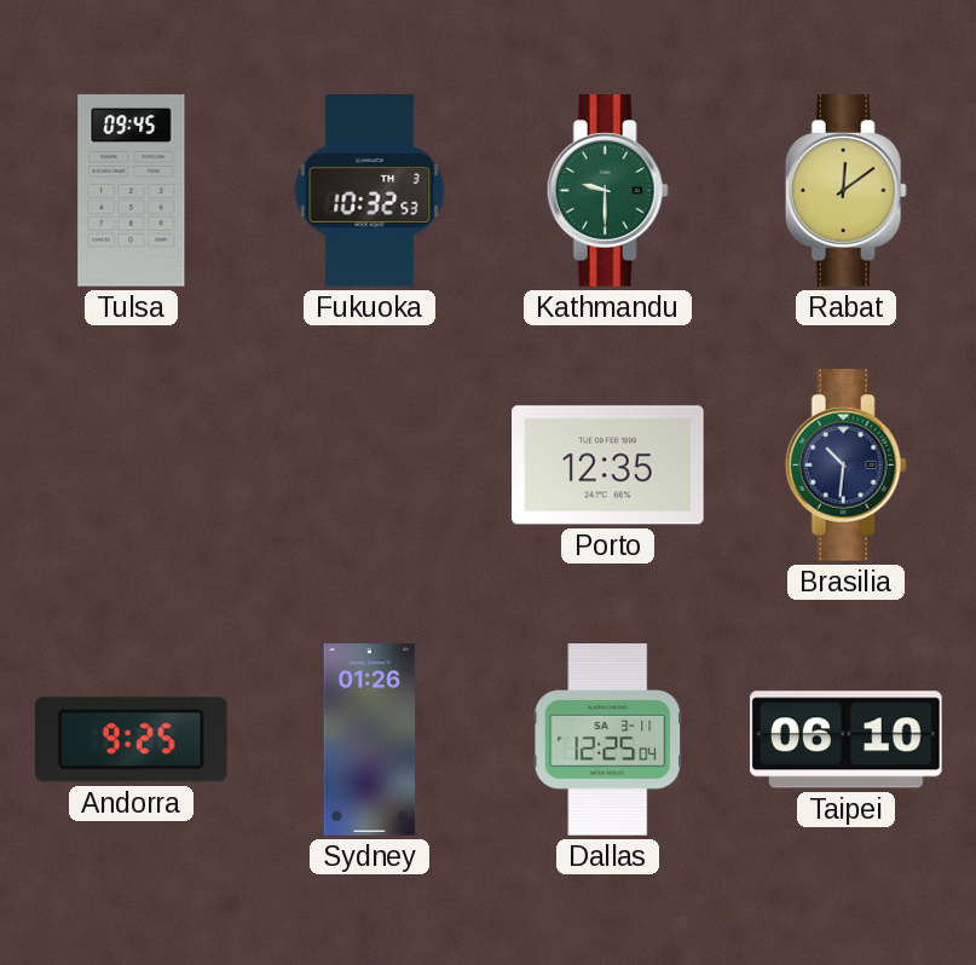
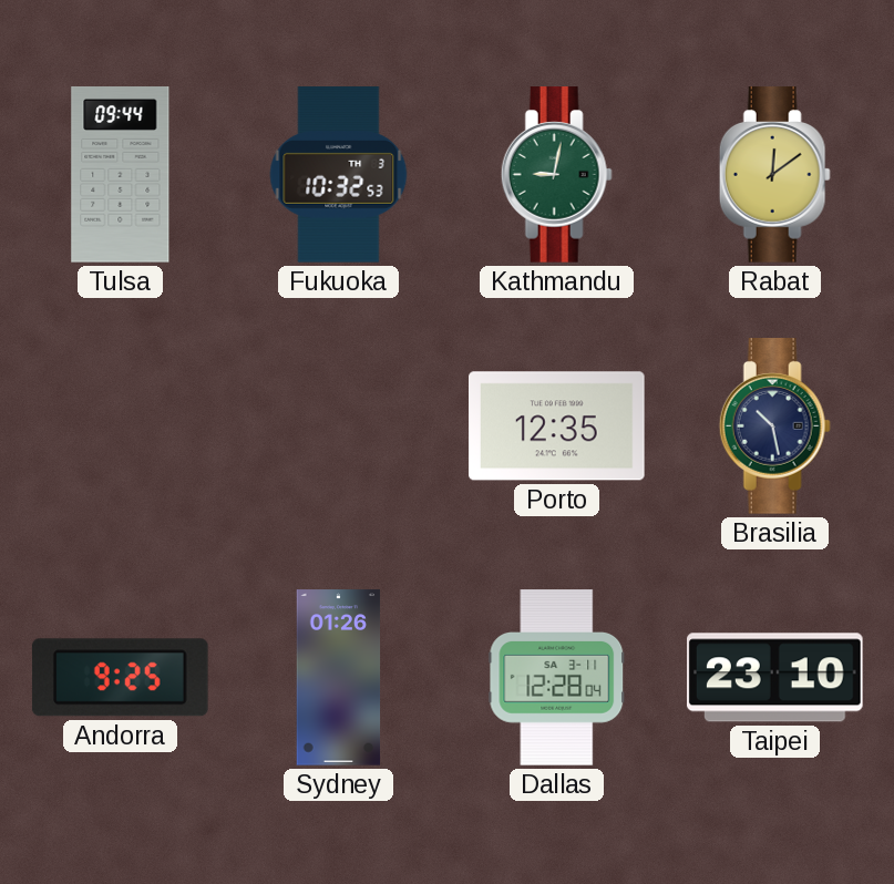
Tulsa: 09:45 -> 09:44
Kathmandu: 9:30 -> 9:02
Brasilia: 10:31 -> 10:28
Dallas: 12:25 -> 12:28
Taipei: 06:10 -> 23:10
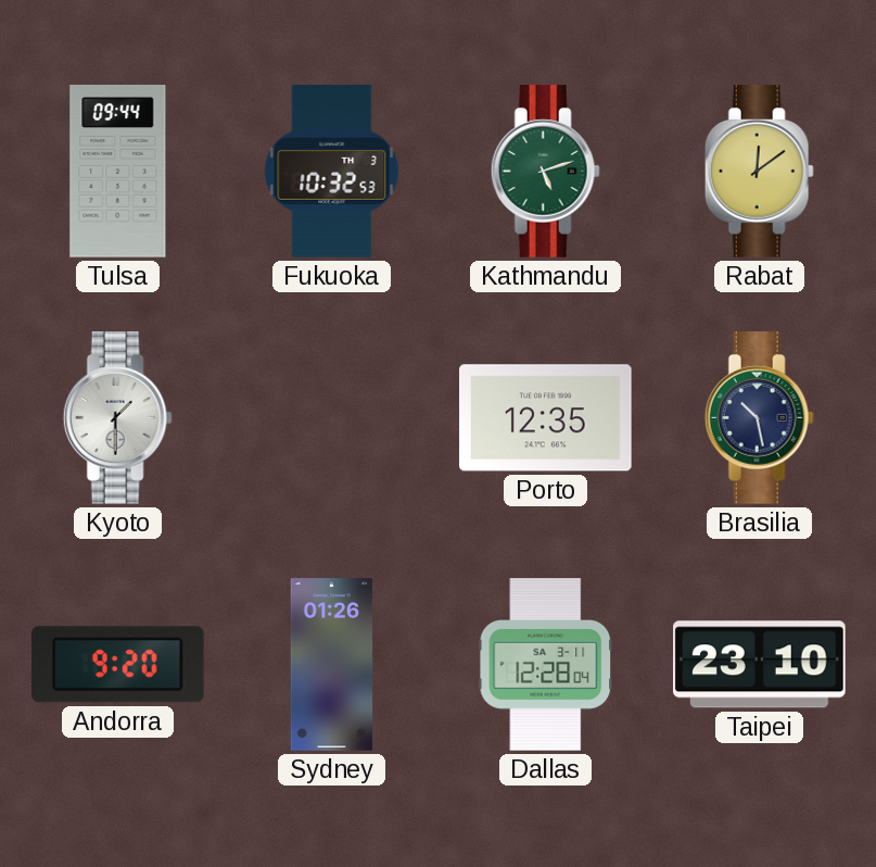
Kathmandu: 9:02 -> 5:12
Kyoto: none -> 1:30
Andorra: 9:25 -> 9:20
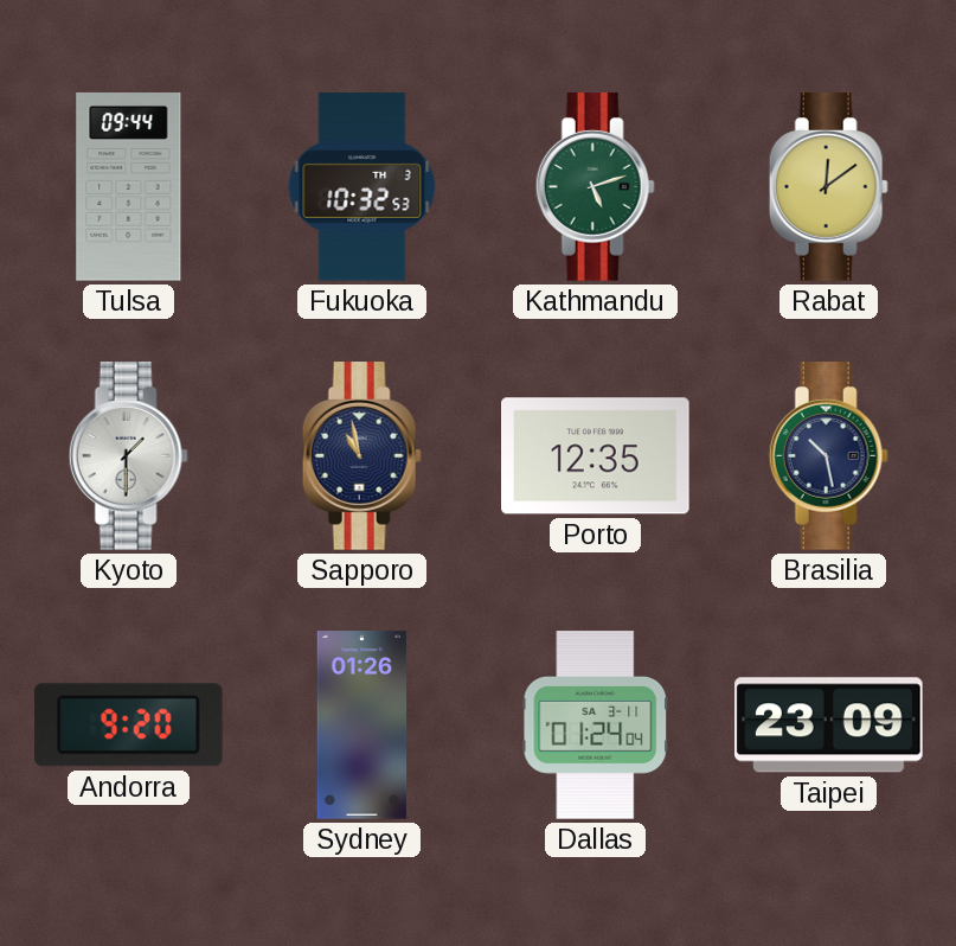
Sapporo: none -> 10:58
Dallas: 12:28 -> 01:24
Taipei: 23:10 -> 23:09
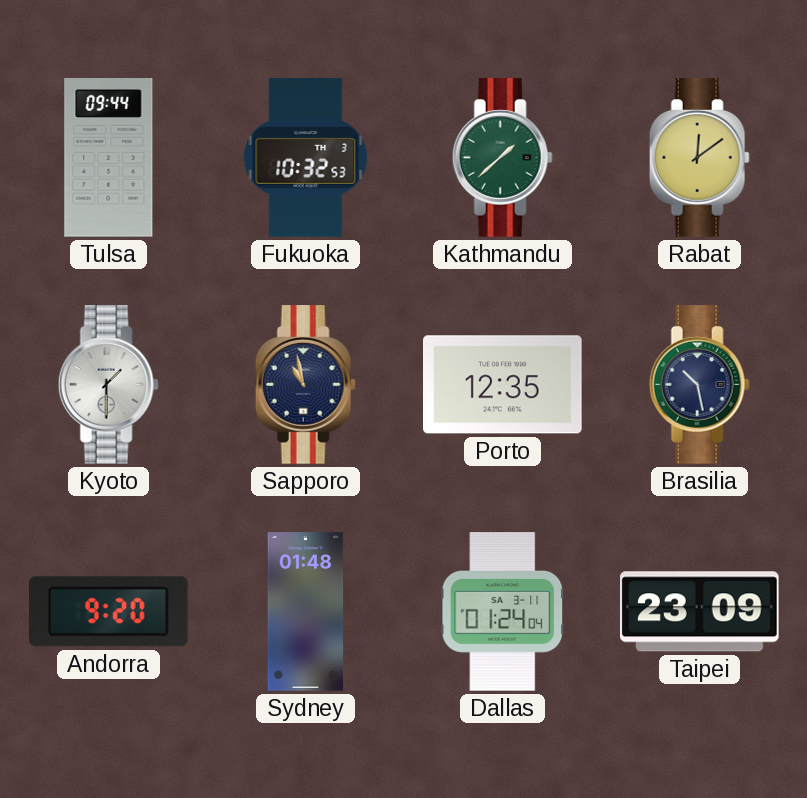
Kathmandu: 5:12 -> 1:38
Sydney: 01:26 -> 01:48
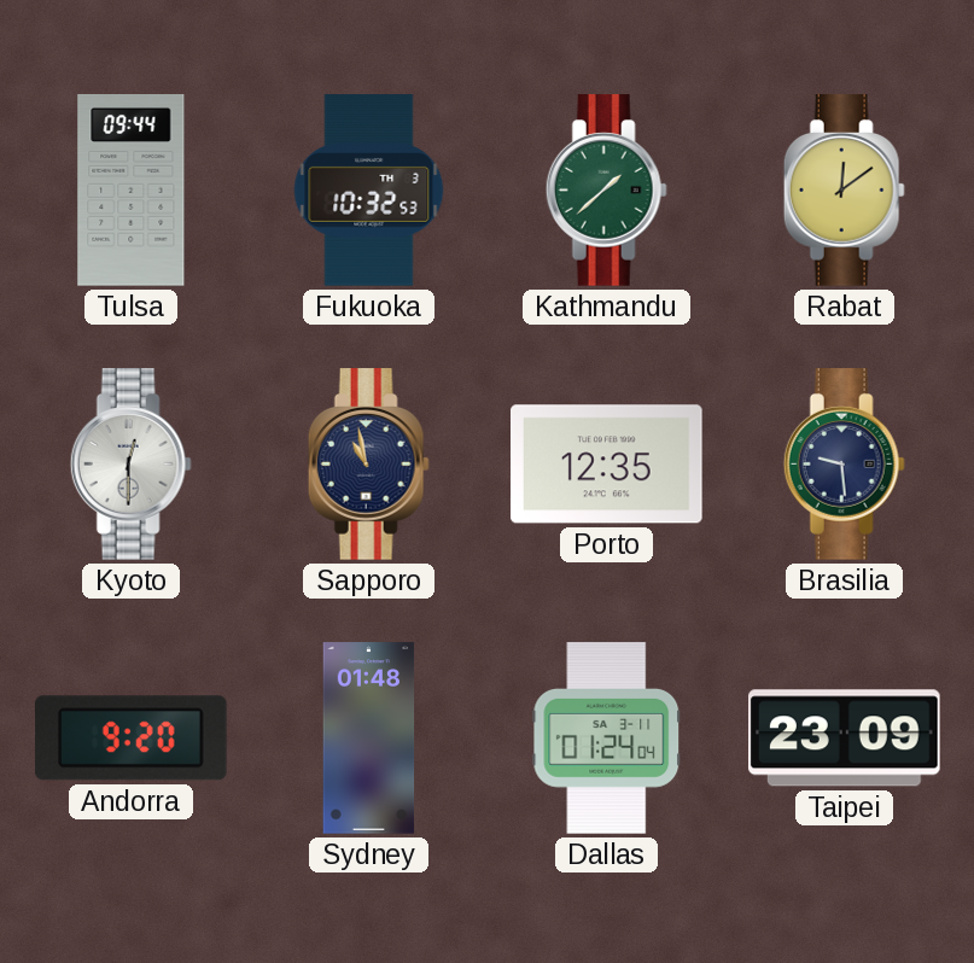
Kyoto: 1:30 -> 12:30
Brasilia: 10:28 -> 9:29
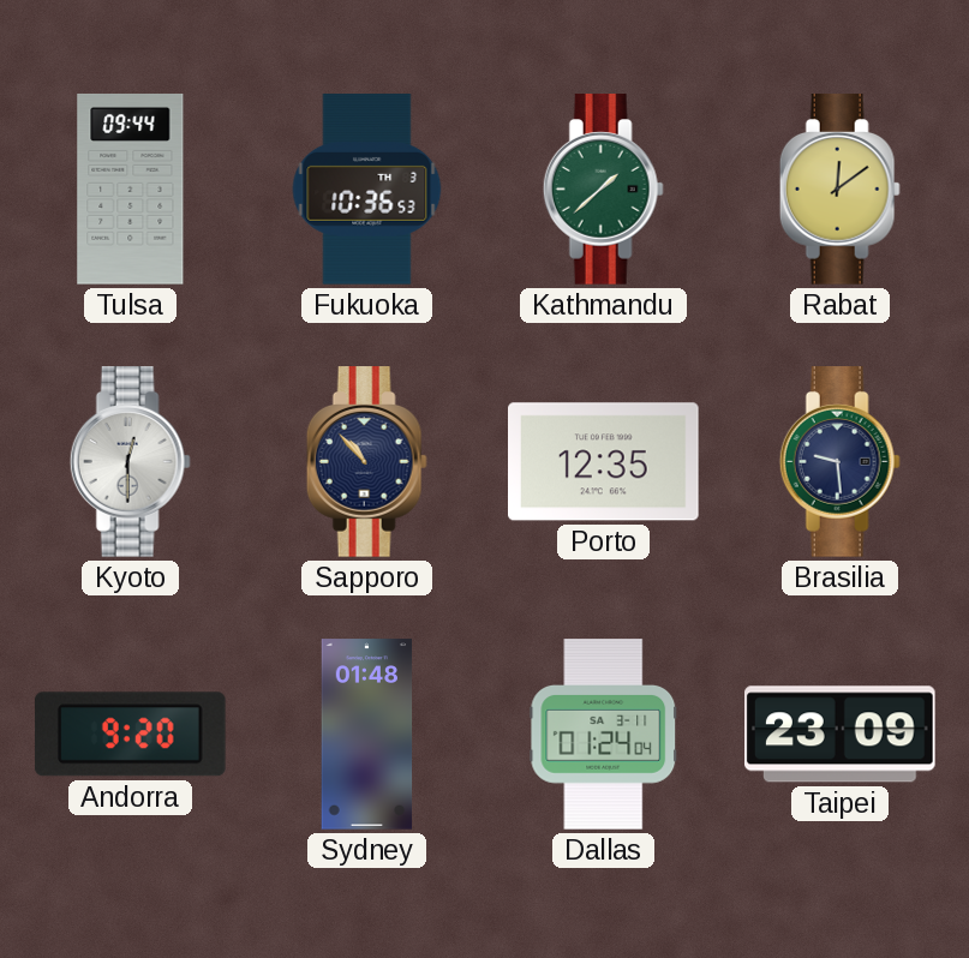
Fukuoka: 10:32 -> 10:36
Sapporo: 10:58 -> 10:53
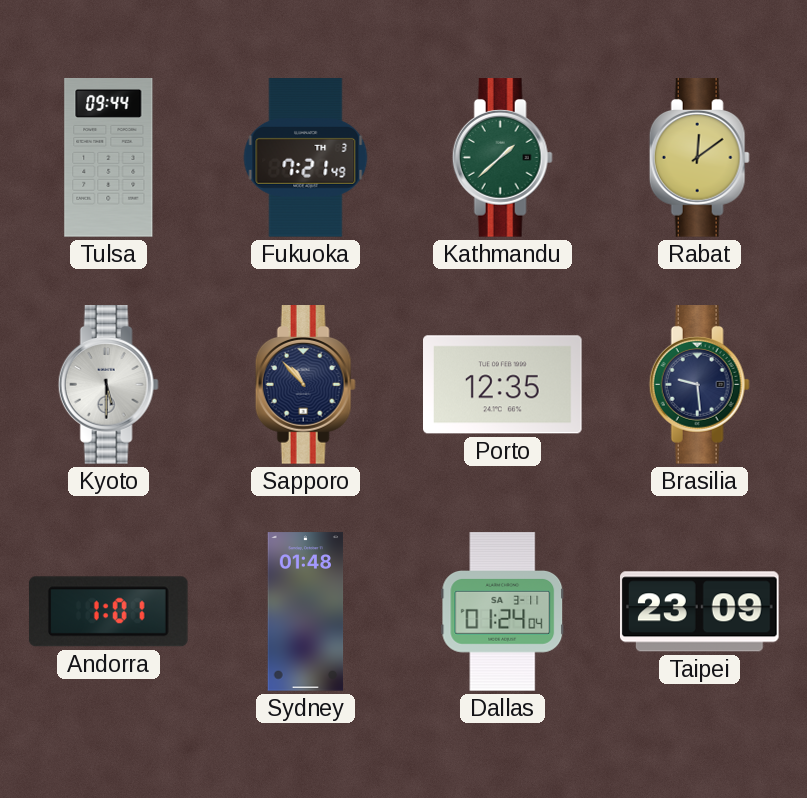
Fukuoka: 10:36 -> 7:21
Kyoto: 12:30 -> 5:30
Andorra: 9:20 -> 1:01
